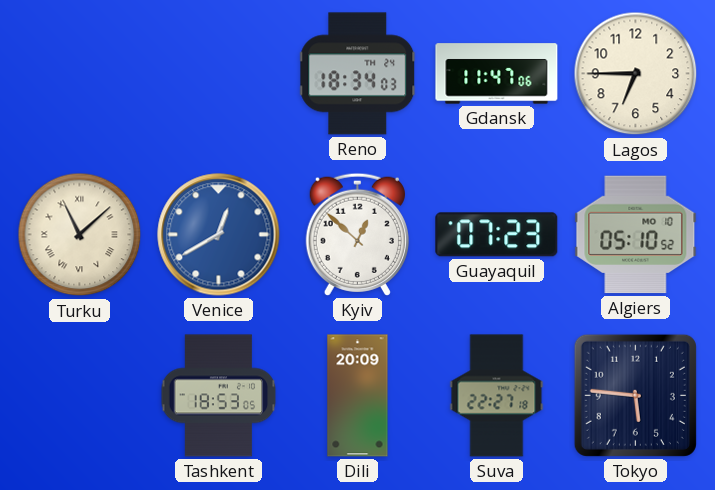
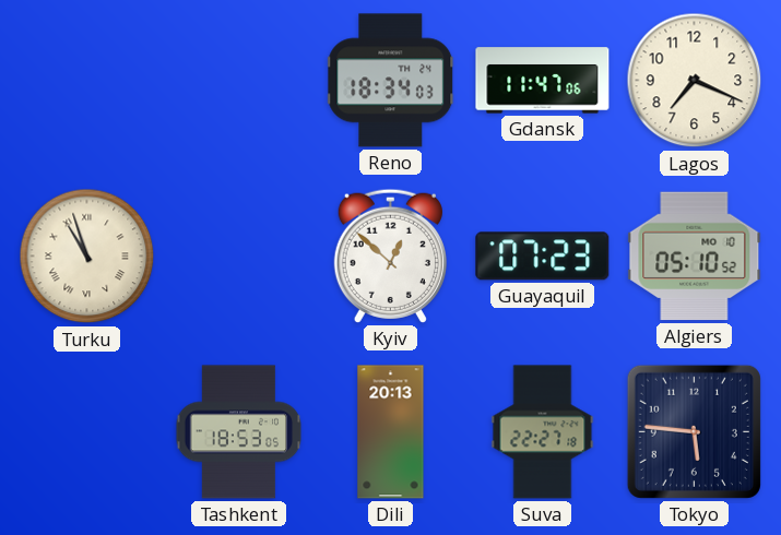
Lagos: 6:45 -> 7:19
Turku: 11:08 -> 10:57
Venice: 12:40 -> none
Dili: 20:09 -> 20:13
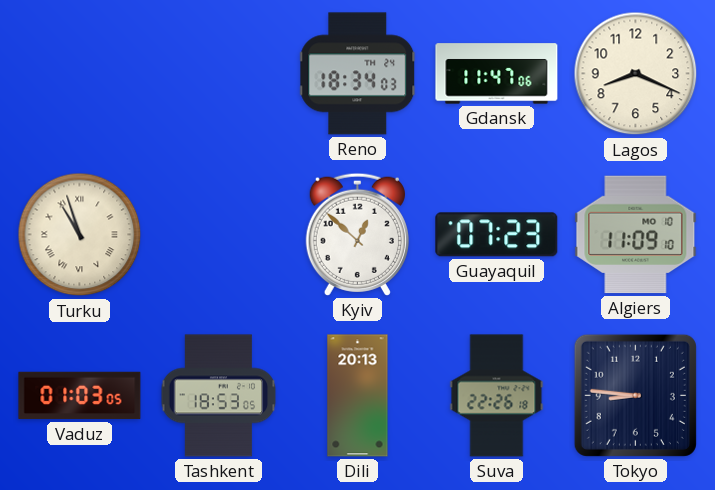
Lagos: 7:19 -> 8:19
Algiers: 05:10 -> 11:09
Vaduz: none -> 01:03
Suva: 22:27 -> 22:26
Tokyo: 5:46 -> 8:46
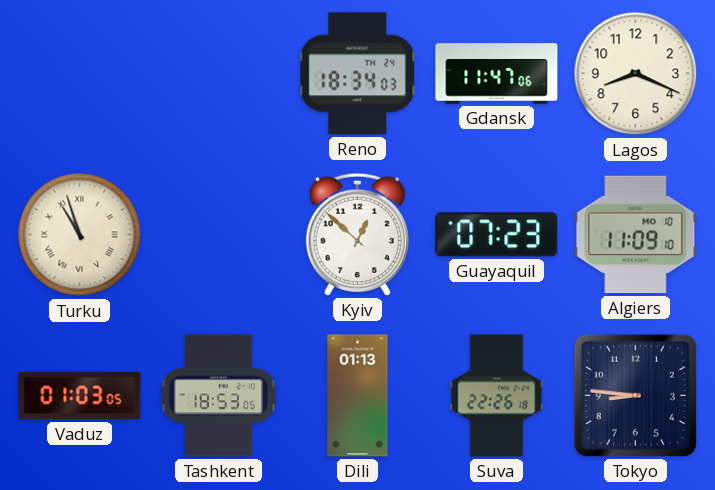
Dili: 20:13 -> 01:13
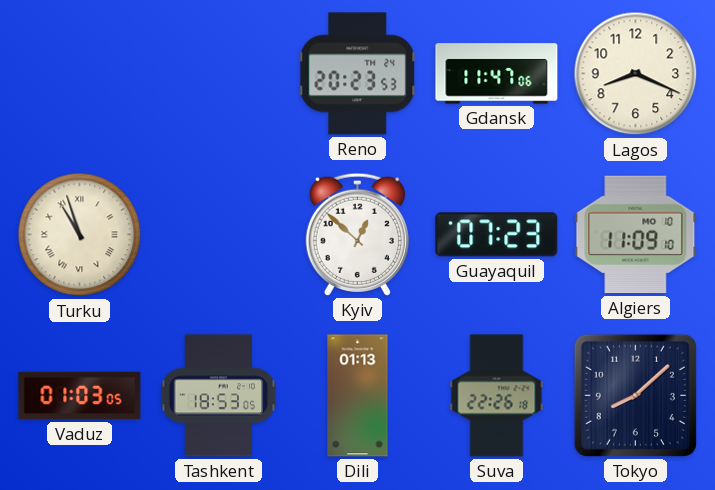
Reno: 18:34 -> 20:23
Tokyo: 8:46 -> 8:08
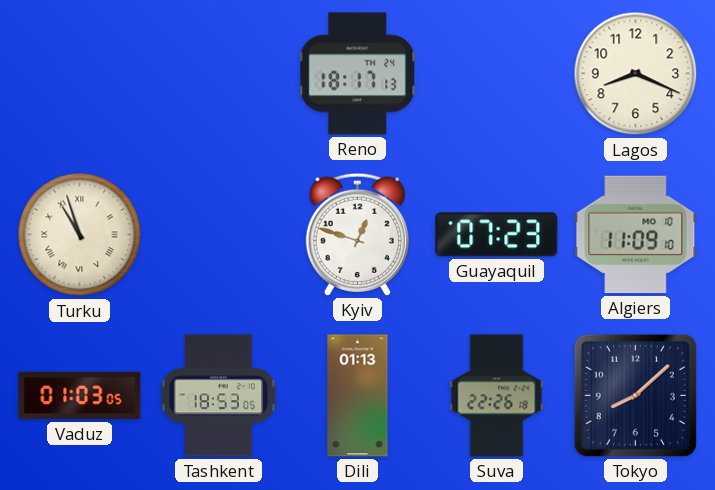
Reno: 20:23 -> 18:17
Gdansk: 11:47 -> none
Kyiv: 12:52 -> 12:48
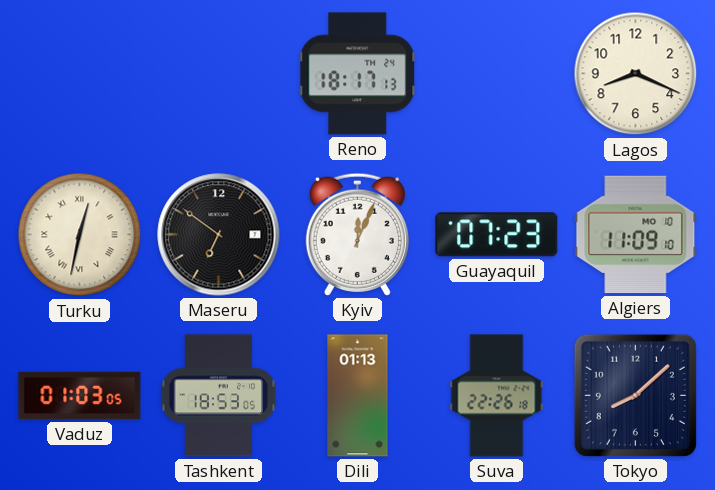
Turku: 10:57 -> 12:32
Maseru: none -> 6:51
Kyiv: 12:48 -> 12:04
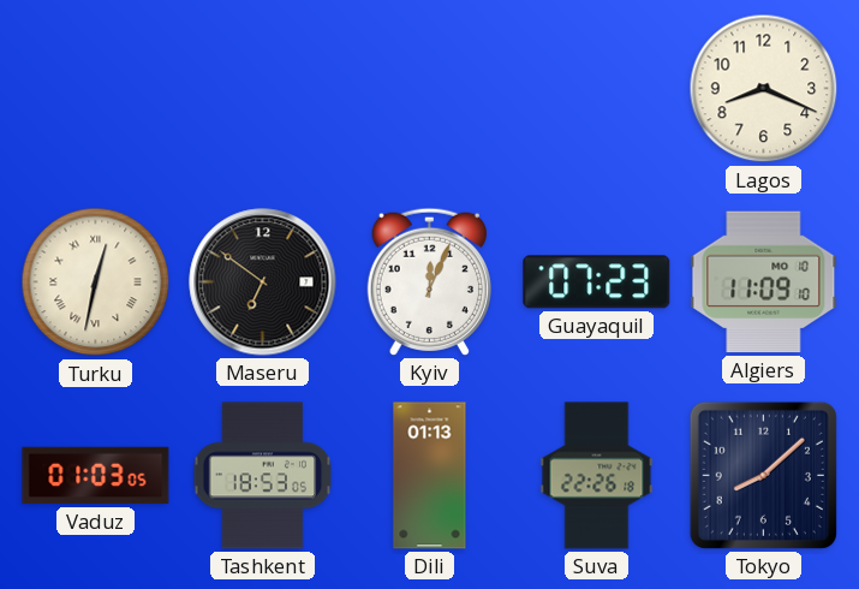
Reno: 18:17 -> none
